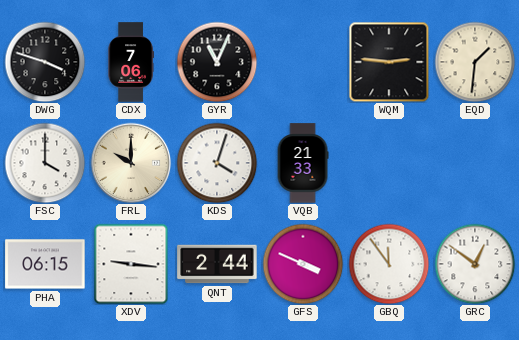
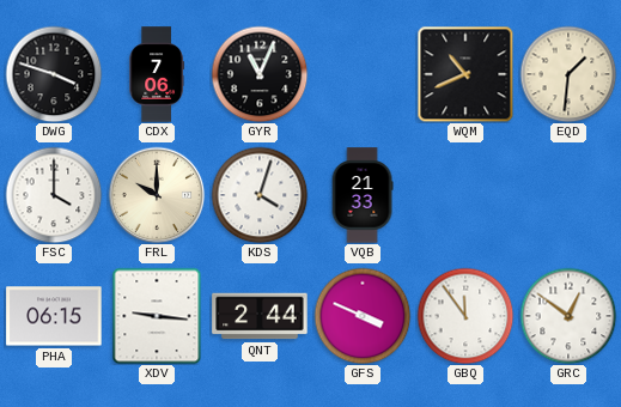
WQM: 2:46 -> 10:41
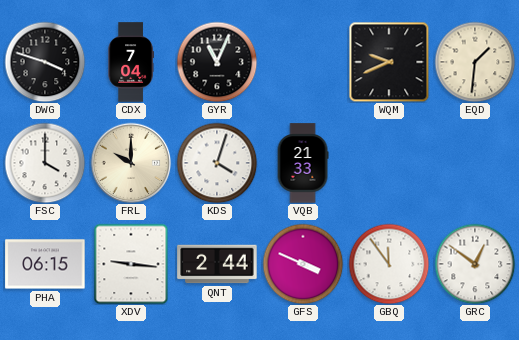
CDX: 7:06 -> 7:04
WQM: 10:41 -> 9:41
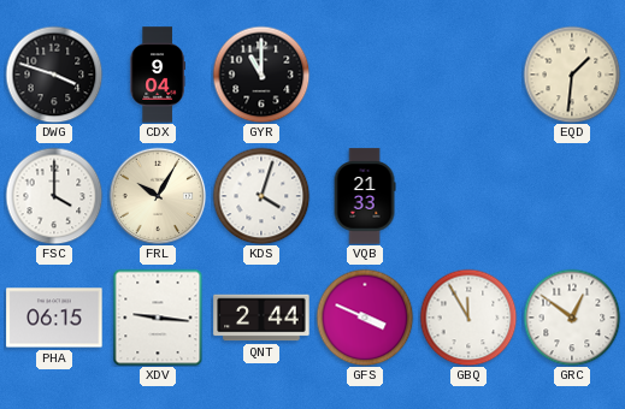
CDX: 7:04 -> 9:04
GYR: 11:04 -> 11:00
WQM: 9:41 -> none
FRL: 10:00 -> 10:05
GBQ: 11:54 -> 11:55
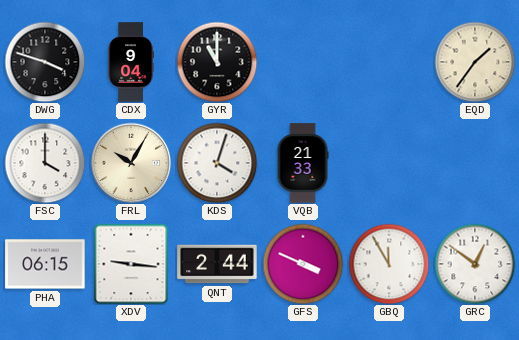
EQD: 1:31 -> 1:36
